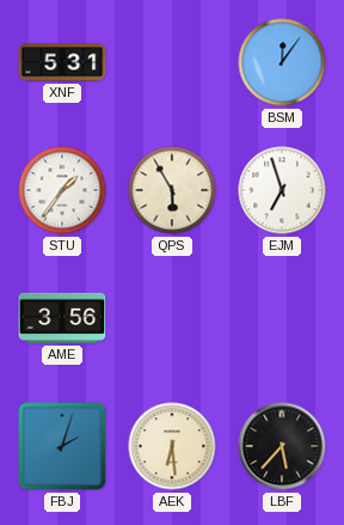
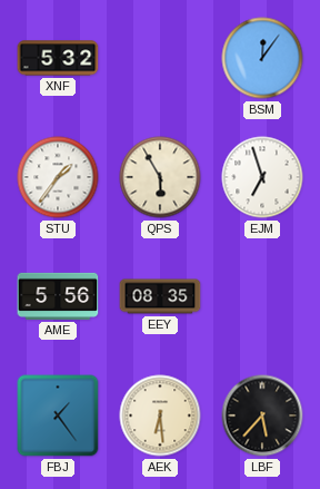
XNF: 5:31 -> 5:32
AME: 3:56 -> 5:56
EEY: none -> 08:35
FBJ: 2:03 -> 1:24
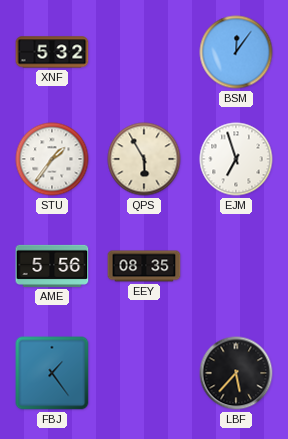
AEK: 6:29 -> none
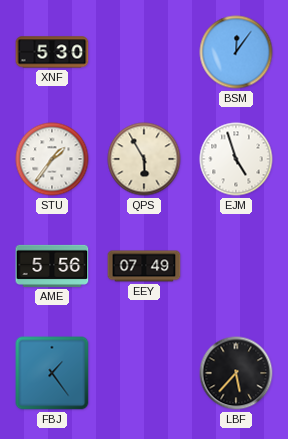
XNF: 5:32 -> 5:30
EJM: 6:57 -> 4:57
EEY: 08:35 -> 07:49
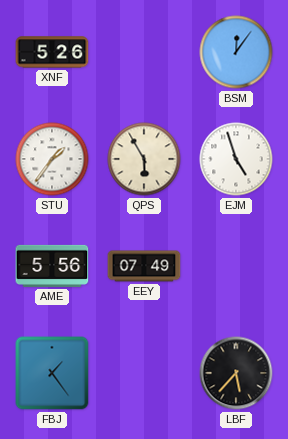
XNF: 5:30 -> 5:26
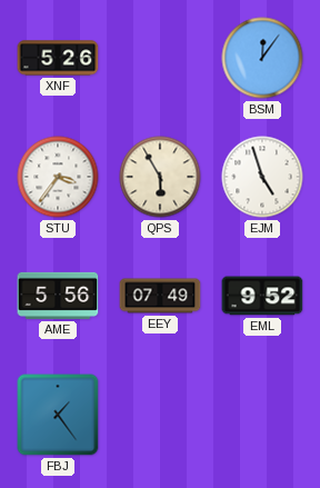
STU: 1:36 -> 3:36
EML: none -> 9:52
LBF: 5:37 -> none
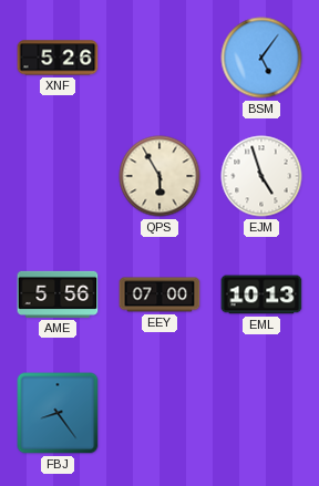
BSM: 12:06 -> 5:06
STU: 3:36 -> none
EEY: 07:49 -> 07:00
EML: 9:52 -> 10:13
FBJ: 1:24 -> 8:24
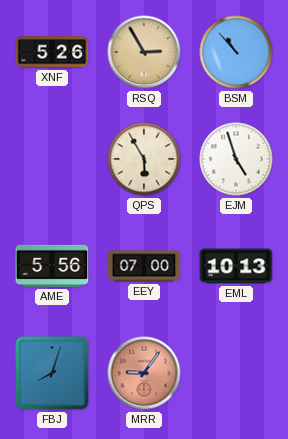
RSQ: none -> 2:55
BSM: 5:06 -> 10:53
FBJ: 8:24 -> 8:03
MRR: none -> 9:06
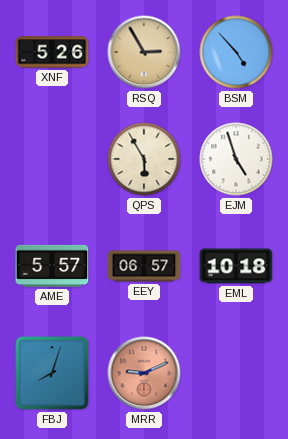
BSM: 10:53 -> 4:53
AME: 5:56 -> 5:57
EEY: 07:00 -> 06:57
EML: 10:13 -> 10:18
MRR: 9:06 -> 9:11
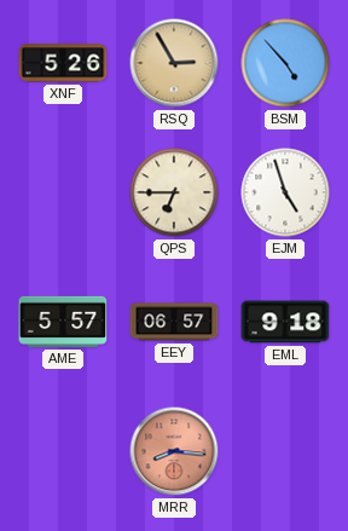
QPS: 5:55 -> 6:45
EML: 10:18 -> 9:18
FBJ: 8:03 -> none
MRR: 9:11 -> 8:16
